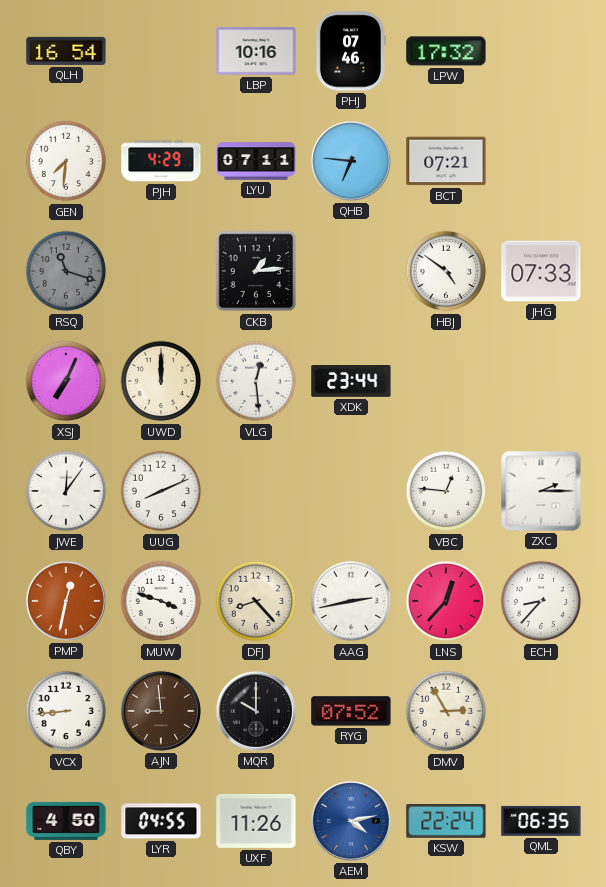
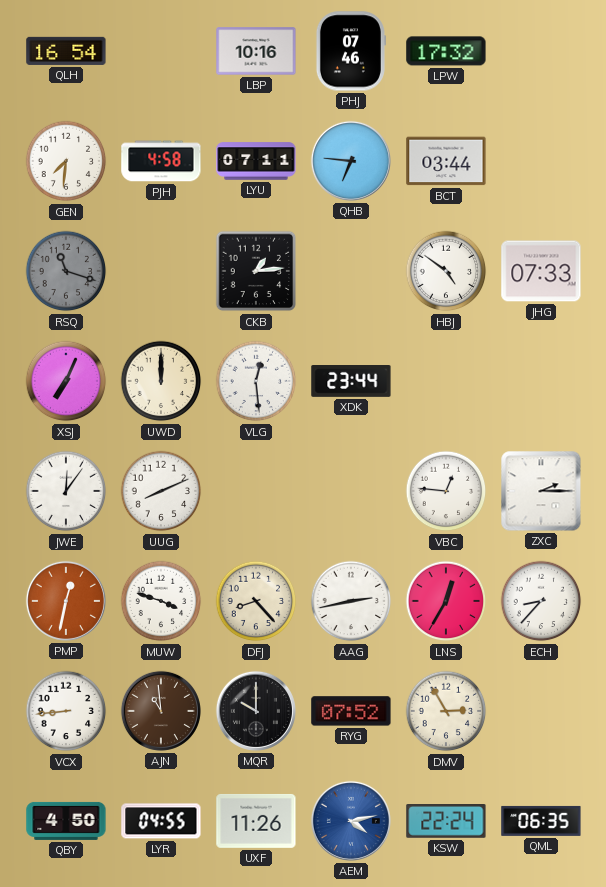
PJH: 4:29 -> 4:58
BCT: 07:21 -> 03:44
LNS: 12:37 -> 12:35
AJN: 8:59 -> 10:59
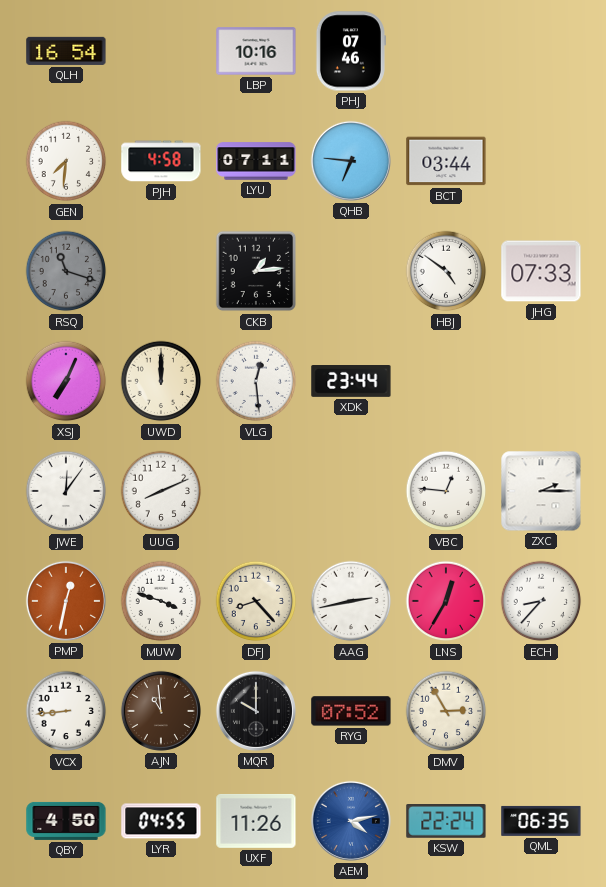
LPW: 17:32 -> none
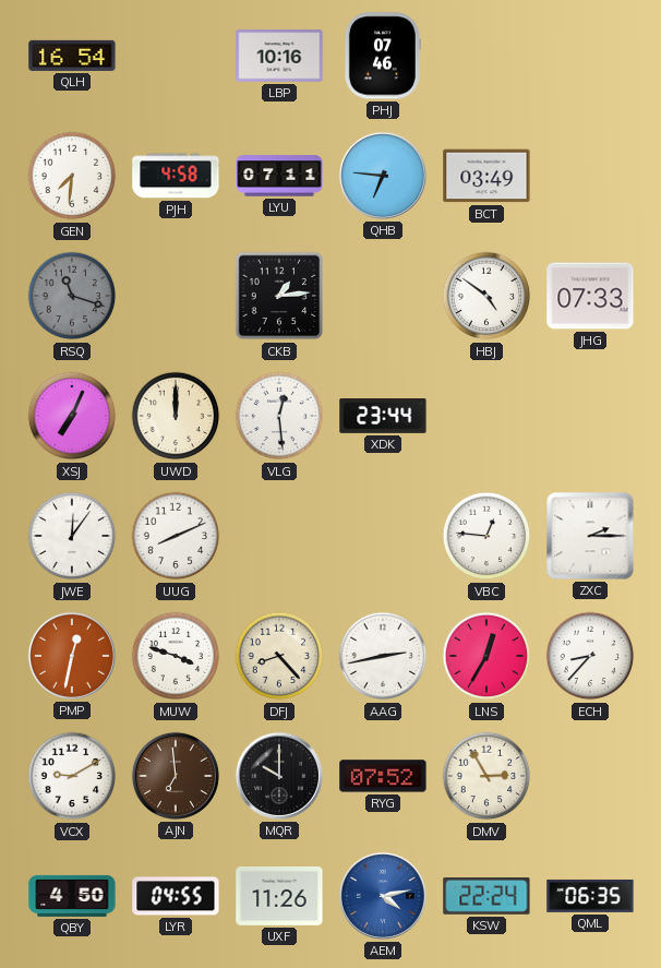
BCT: 03:44 -> 03:49
VCX: 8:44 -> 9:10
AJN: 10:59 -> 6:59
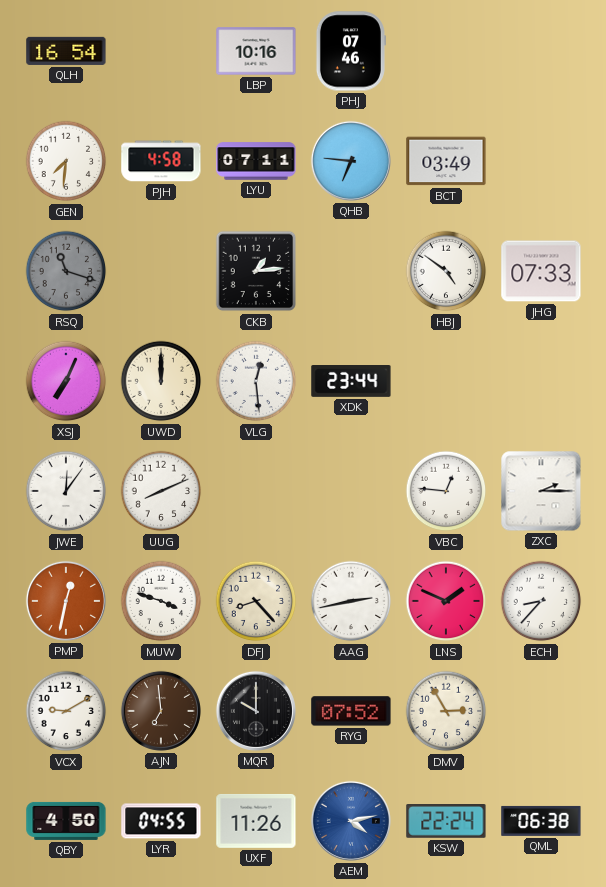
LNS: 12:35 -> 1:49
QML: 06:35 -> 06:38
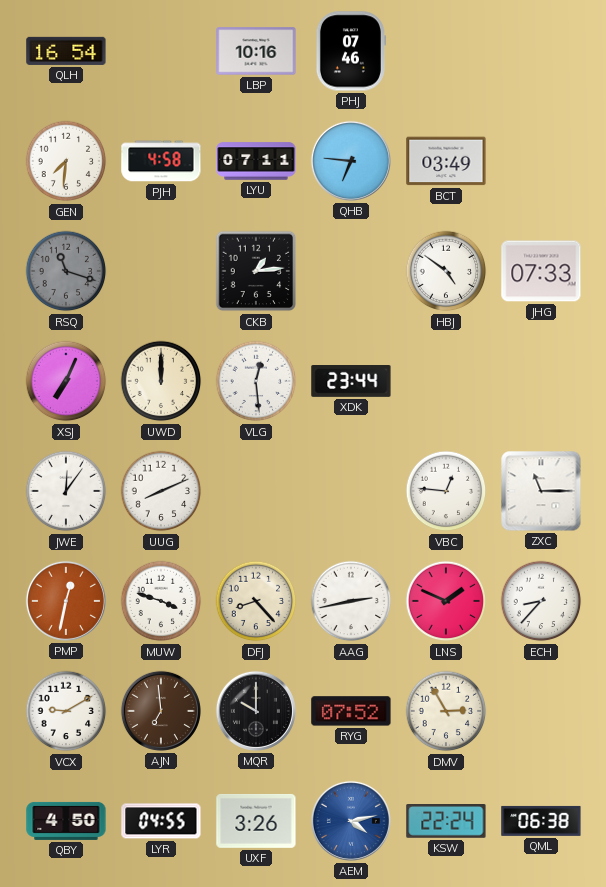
ZXC: 2:15 -> 11:15
UXF: 11:26 -> 3:26
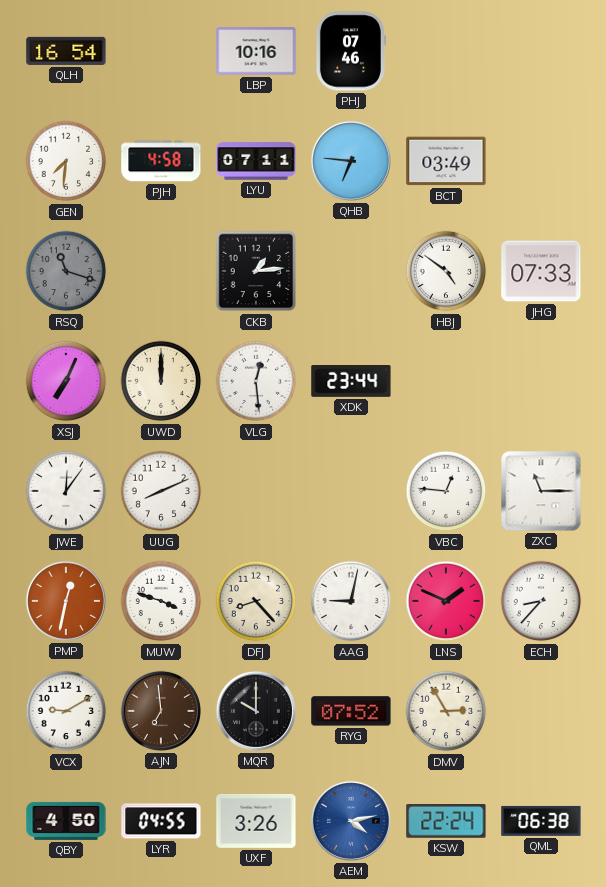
AAG: 2:43 -> 9:02
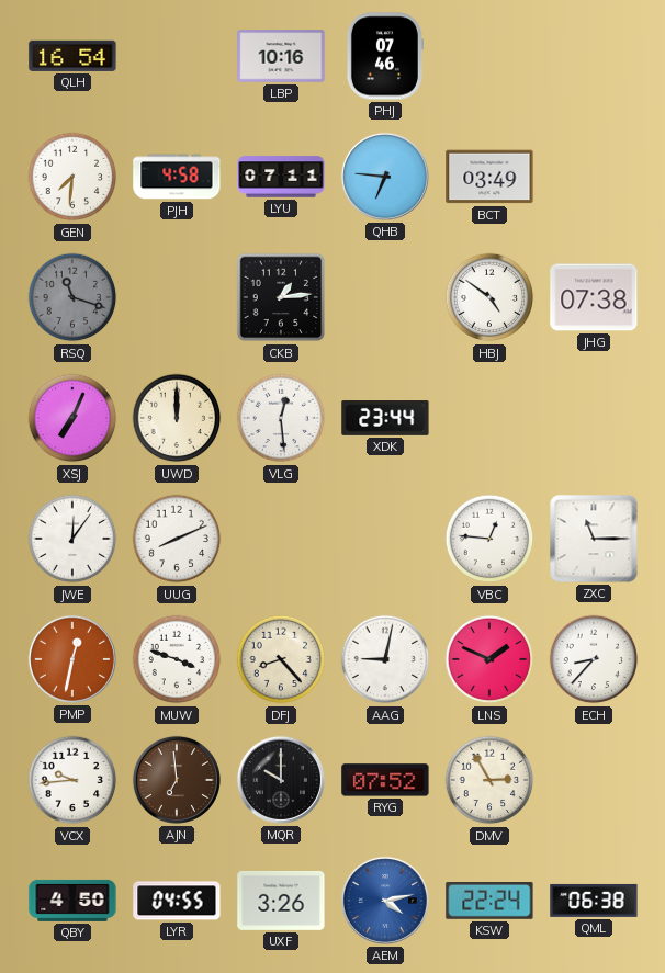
JHG: 07:33 -> 07:38
VCX: 9:10 -> 9:44
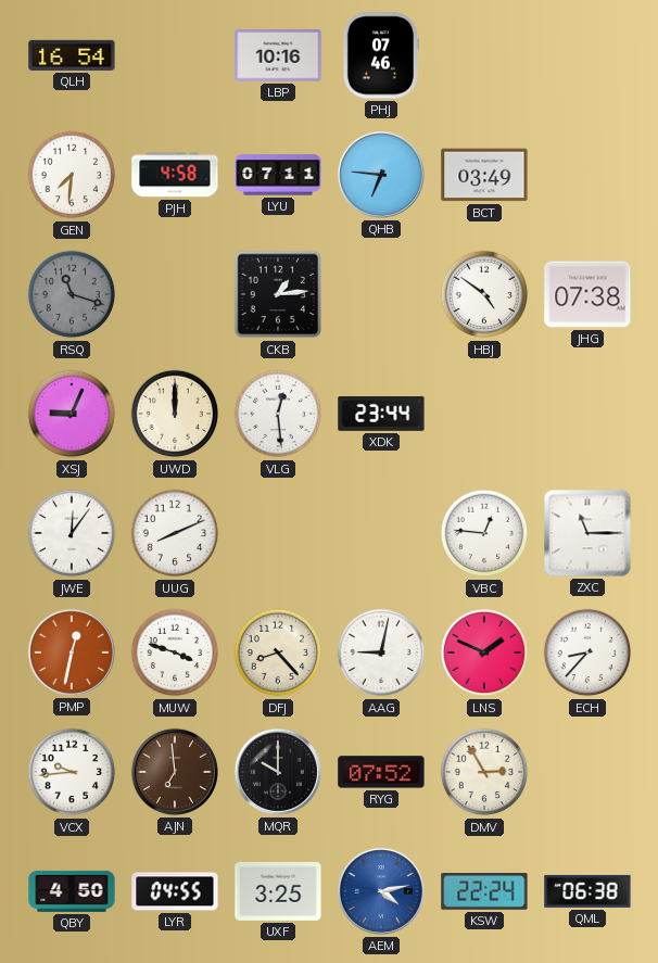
XSJ: 7:04 -> 9:04
UXF: 3:26 -> 3:25
